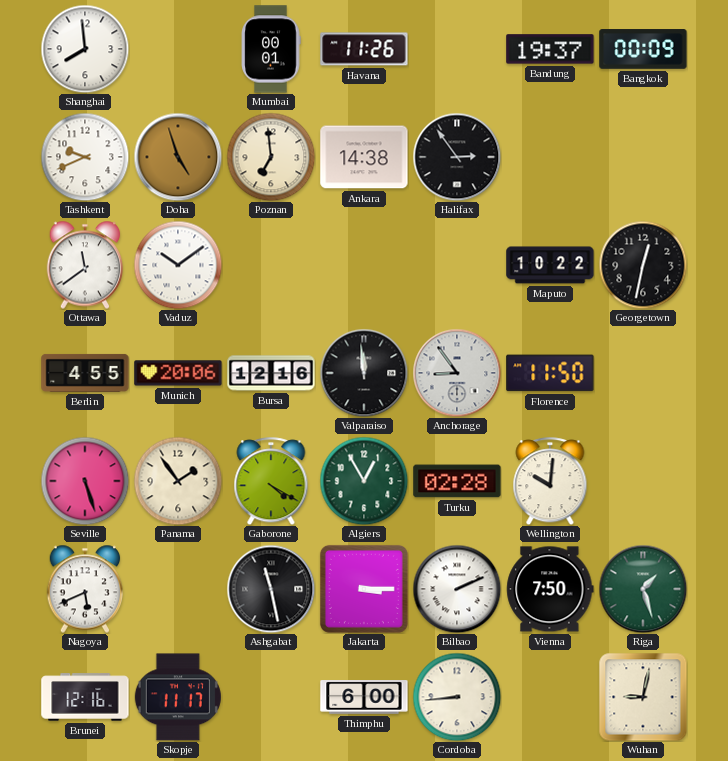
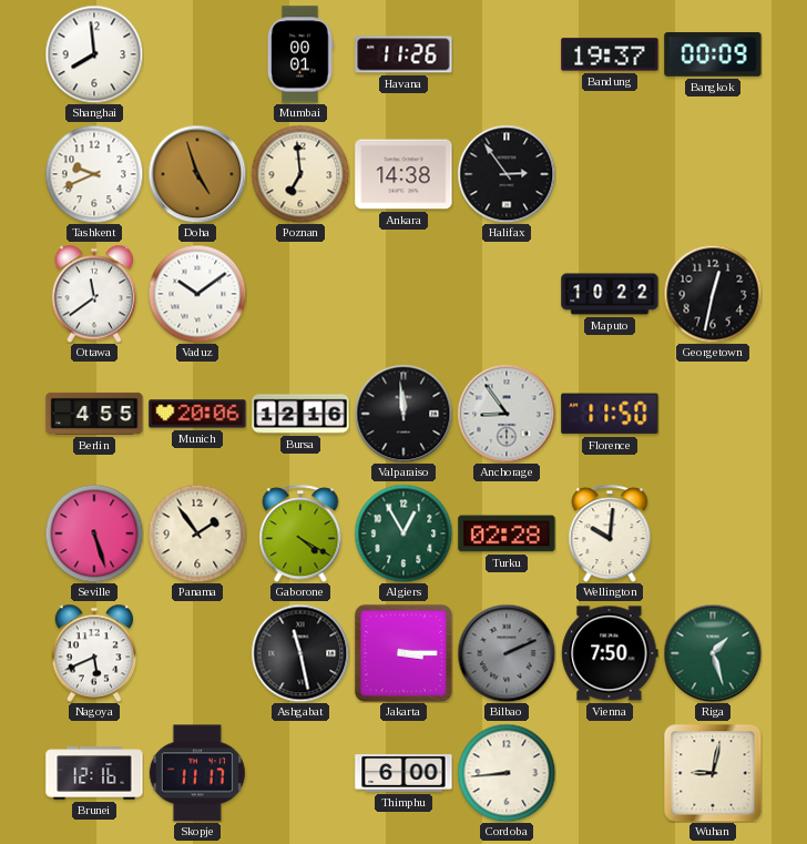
Bilbao dial: white -> grey
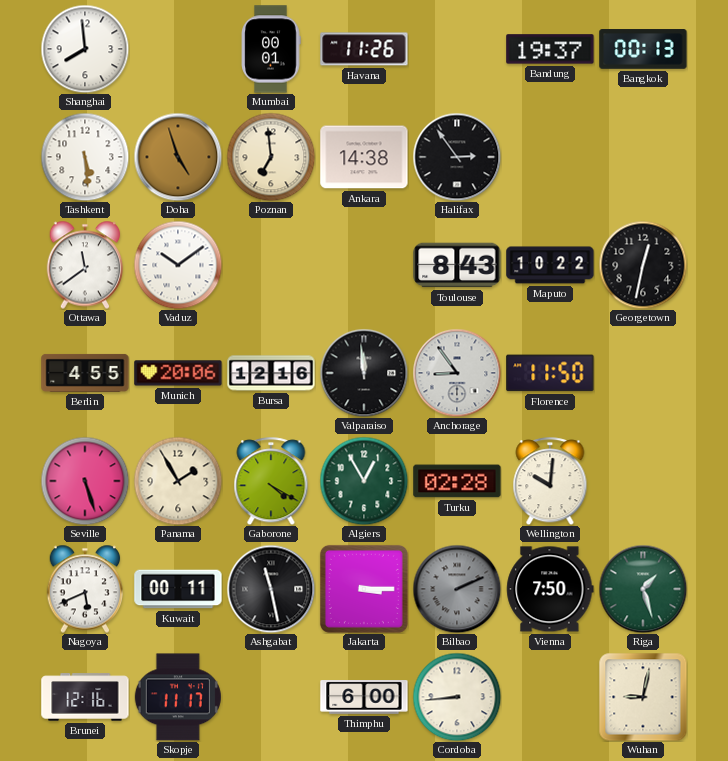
Bangkok: 00:09 -> 00:13
Tashkent: 9:41 -> 5:29
Toulouse: none -> 8:43
Panama: 1:54 -> 1:55
Kuwait: none -> 00:11
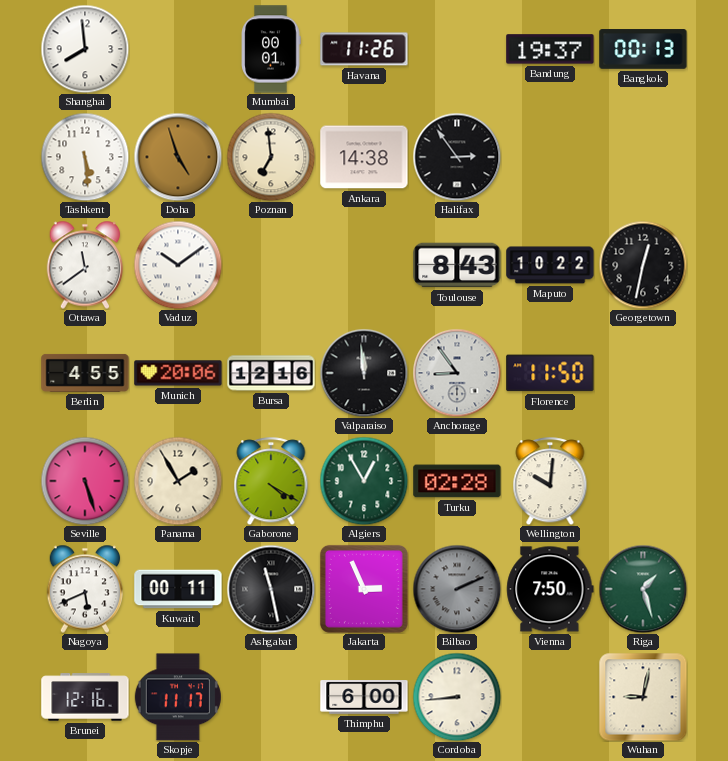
Jakarta: 3:15 -> 2:56
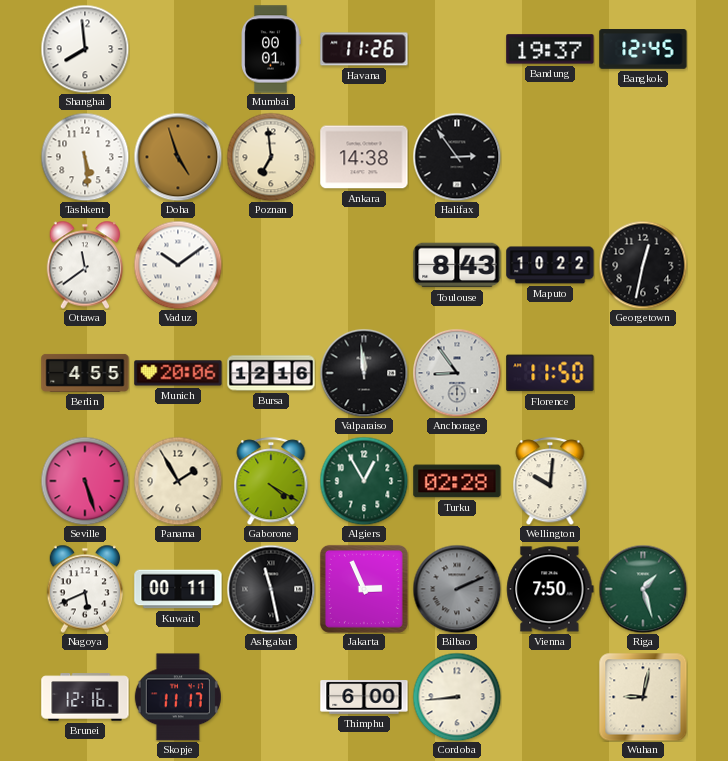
Bangkok: 00:13 -> 12:45
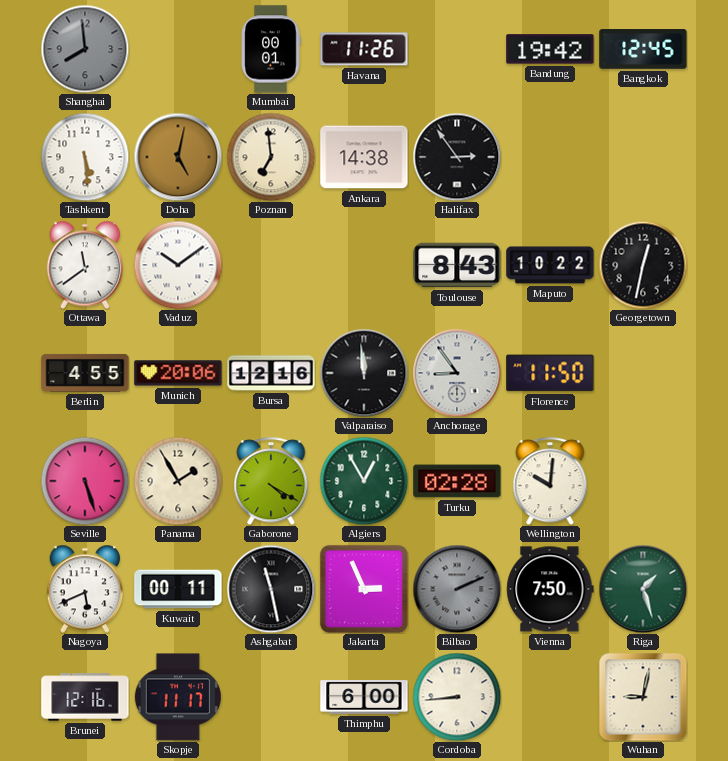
Shanghai dial: white -> grey
Bandung: 19:37 -> 19:42
Doha: 4:57 -> 5:02
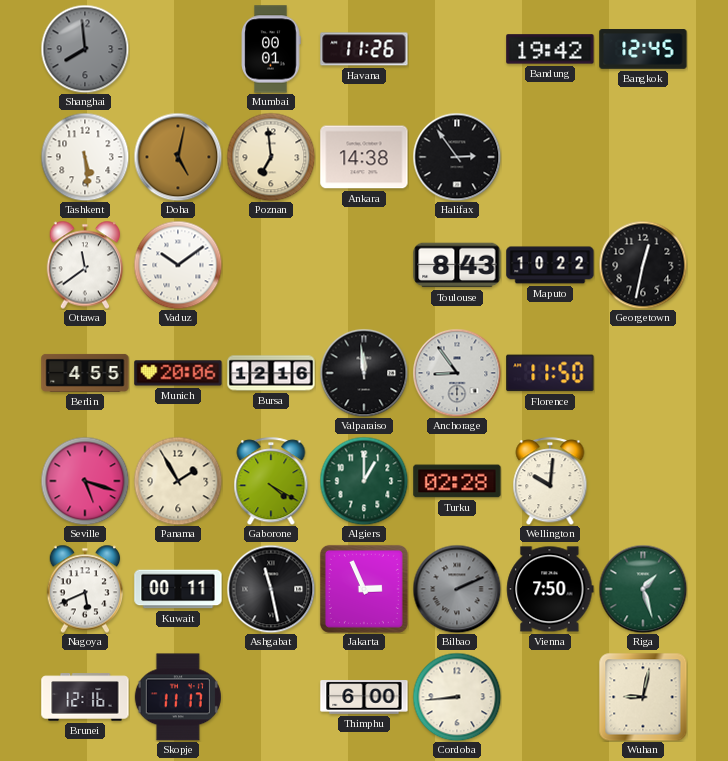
Seville: 5:27 -> 5:18
Algiers: 12:55 -> 1:00
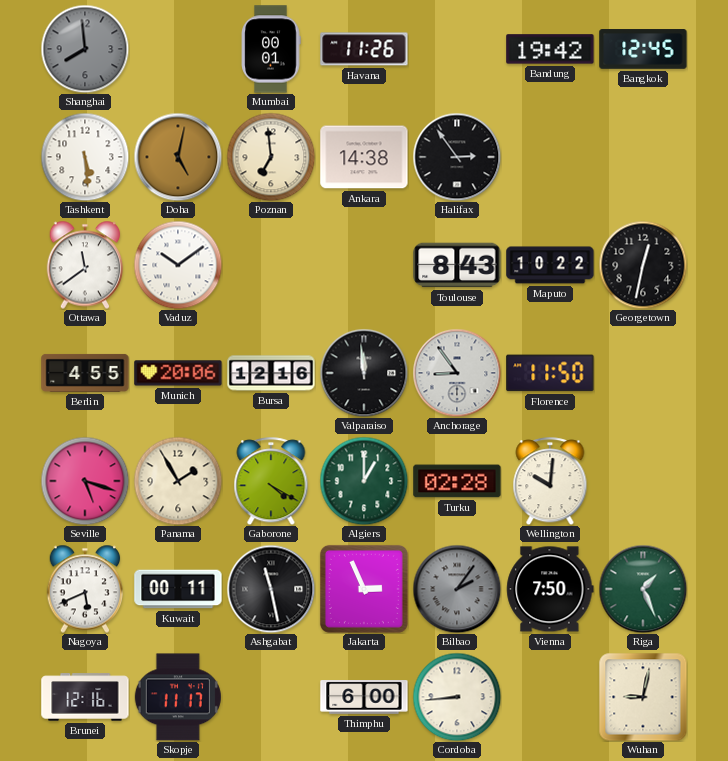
Bilbao: 2:11 -> 2:06
Riga: 1:27 -> 1:26
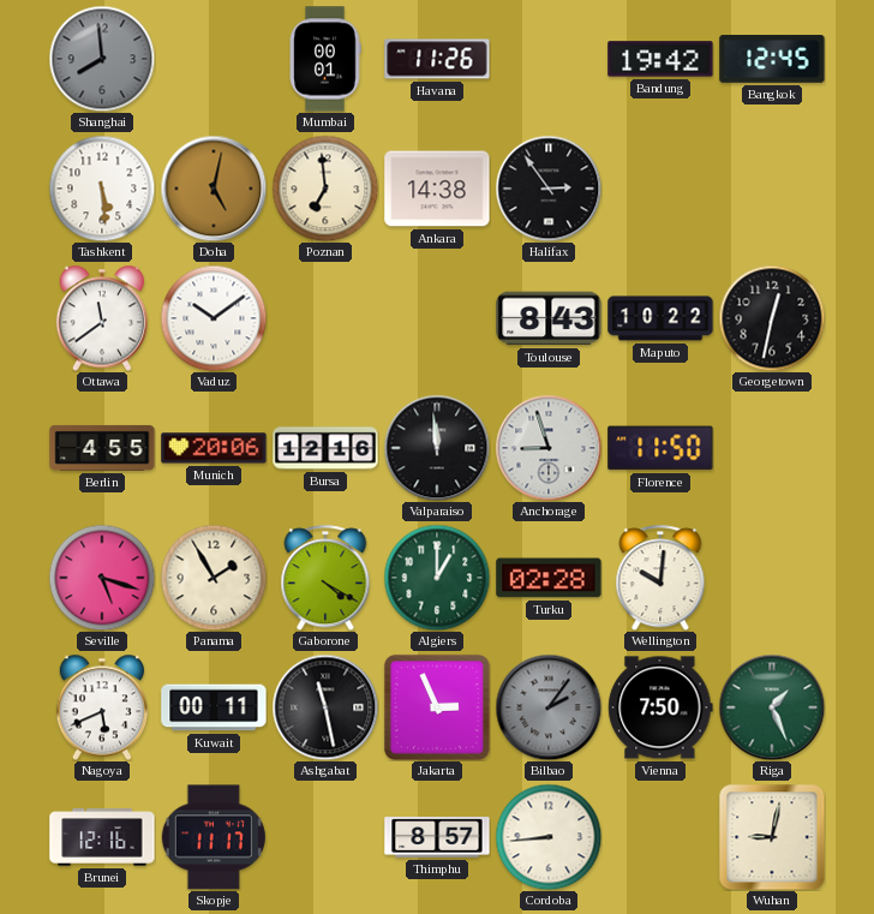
Anchorage: 8:54 -> 8:57
Thimphu: 6:00 -> 8:57
